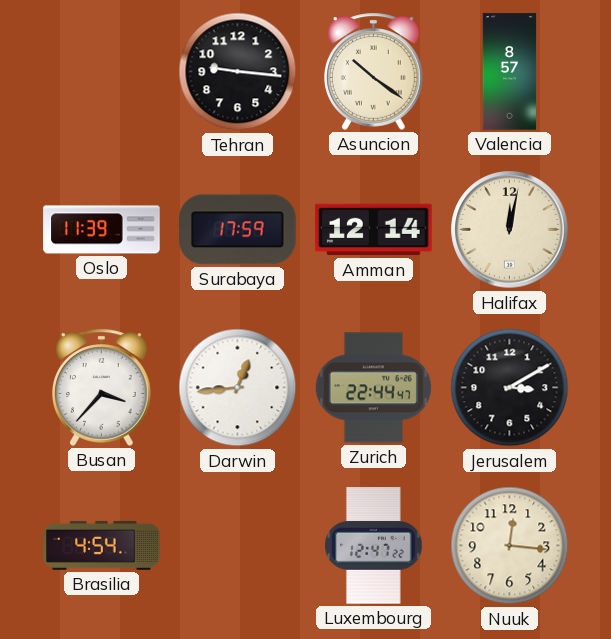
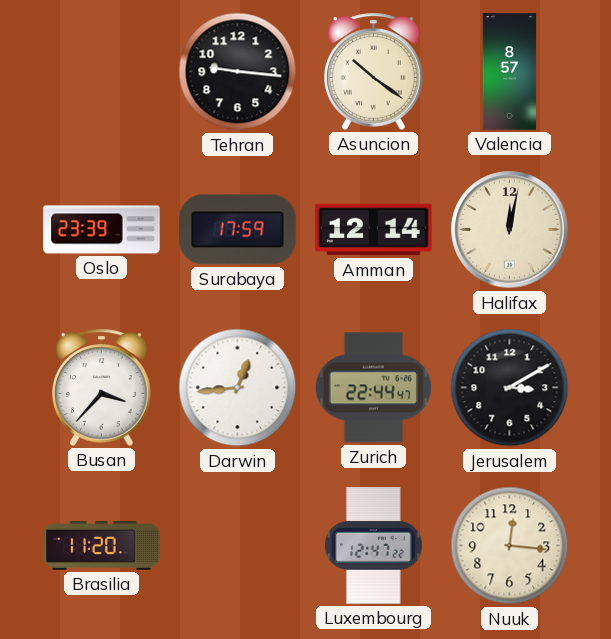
Oslo: 11:39 -> 23:39
Brasilia: 4:54 -> 11:20
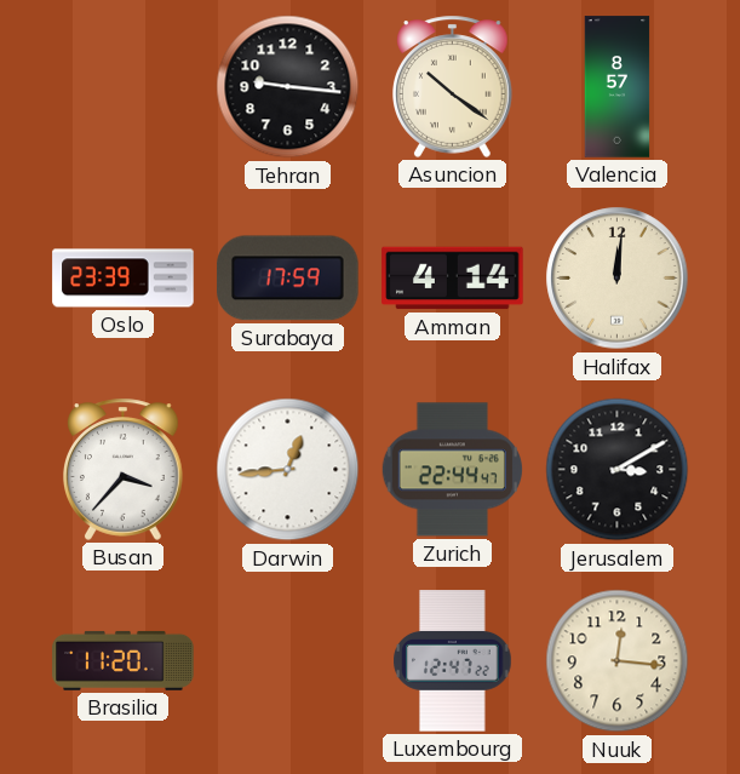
Amman: 12:14 -> 4:14
Halifax: 12:02 -> 12:01
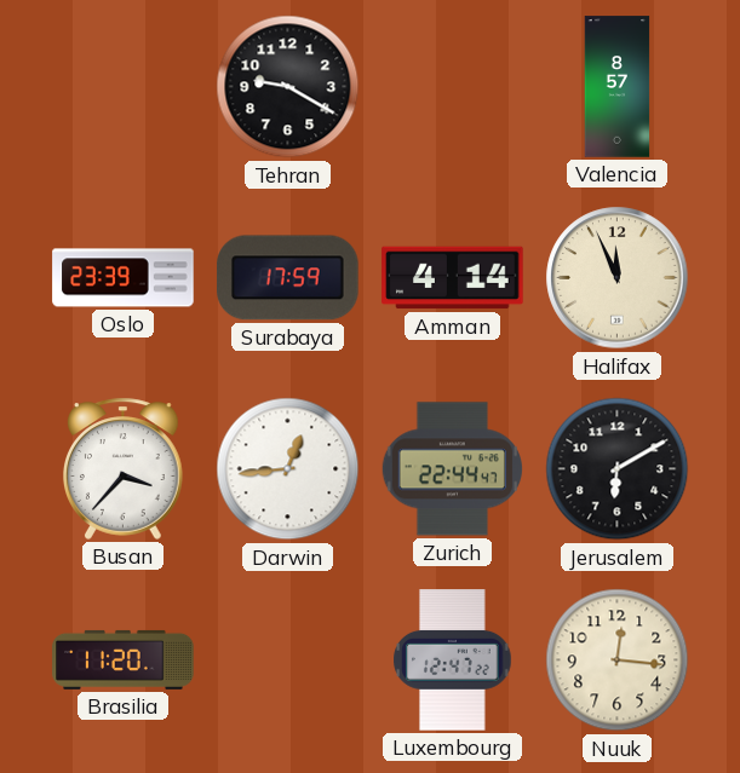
Tehran: 9:16 -> 9:20
Asuncion: 10:21 -> none
Halifax: 12:01 -> 11:56
Jerusalem: 3:10 -> 6:10
